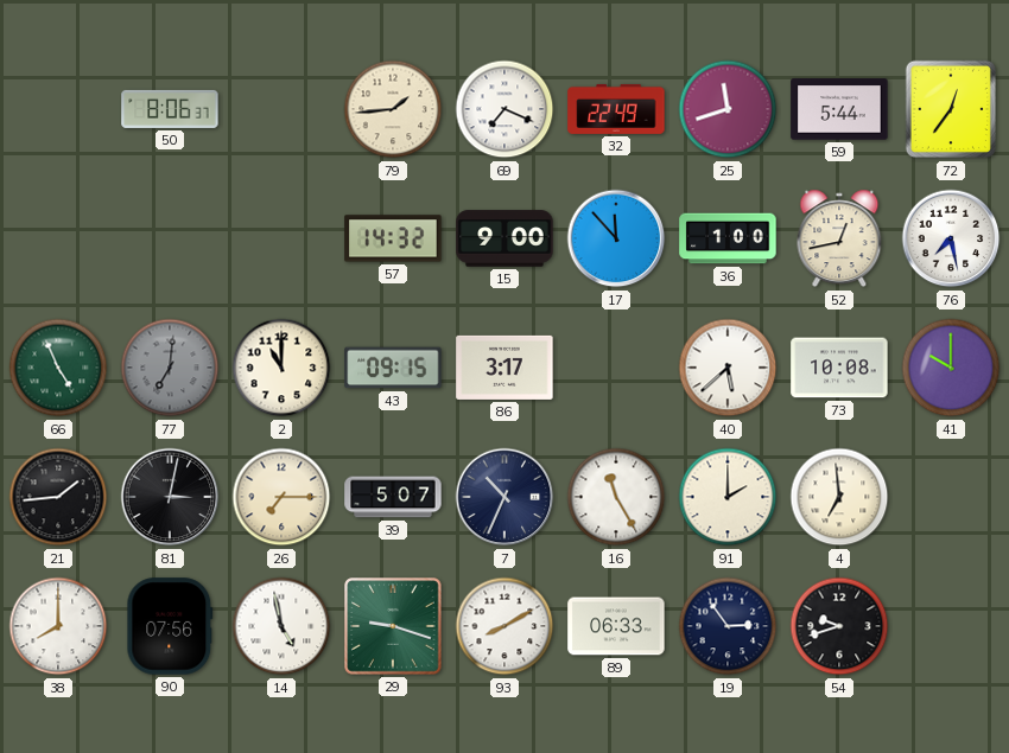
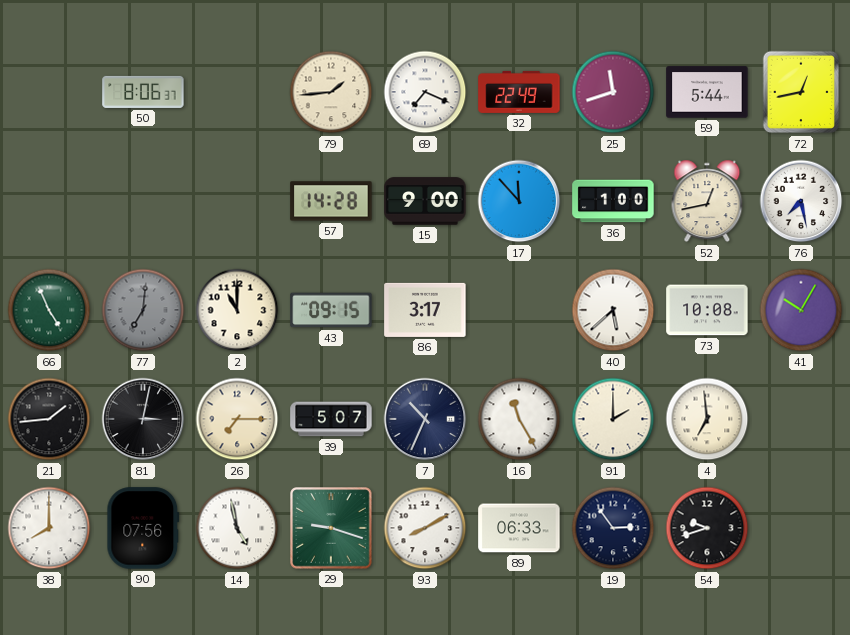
72: 12:36 -> 12:43
57: 14:32 -> 14:28
41: 10:00 -> 10:05
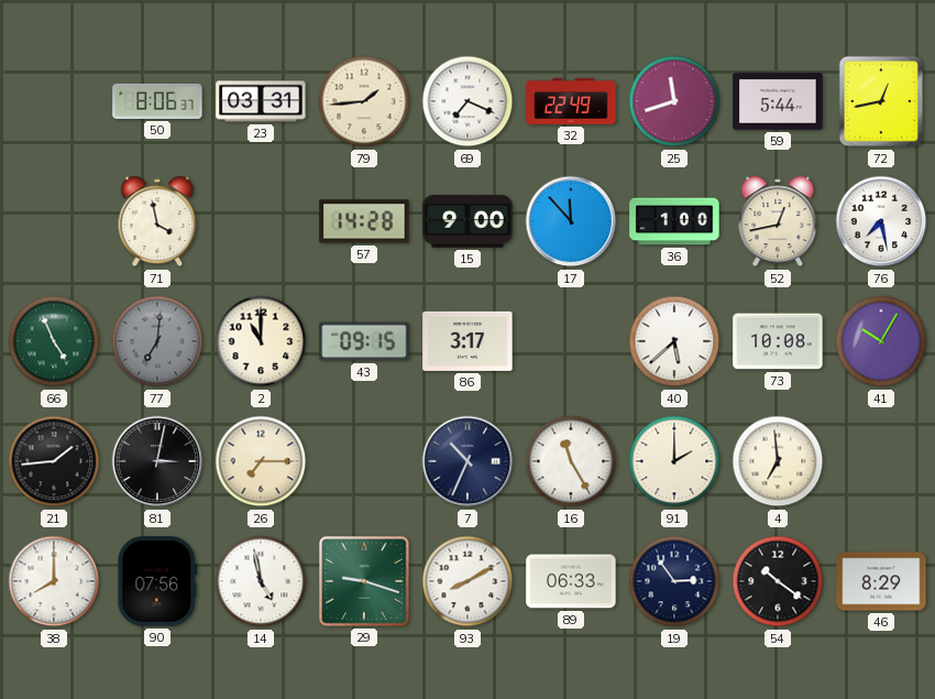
23: none -> 03:31
71: none -> 3:58
39: 5:07 -> none
54: 9:42 -> 10:21
46: none -> 8:29
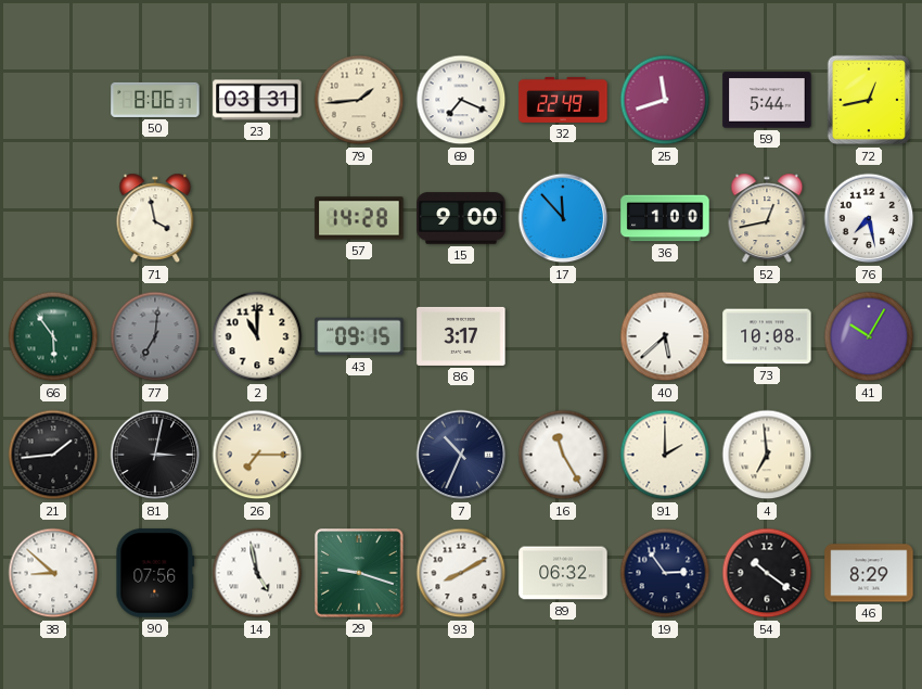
66: 4:56 -> 5:54
38: 8:00 -> 8:52
89: 06:33 -> 06:32
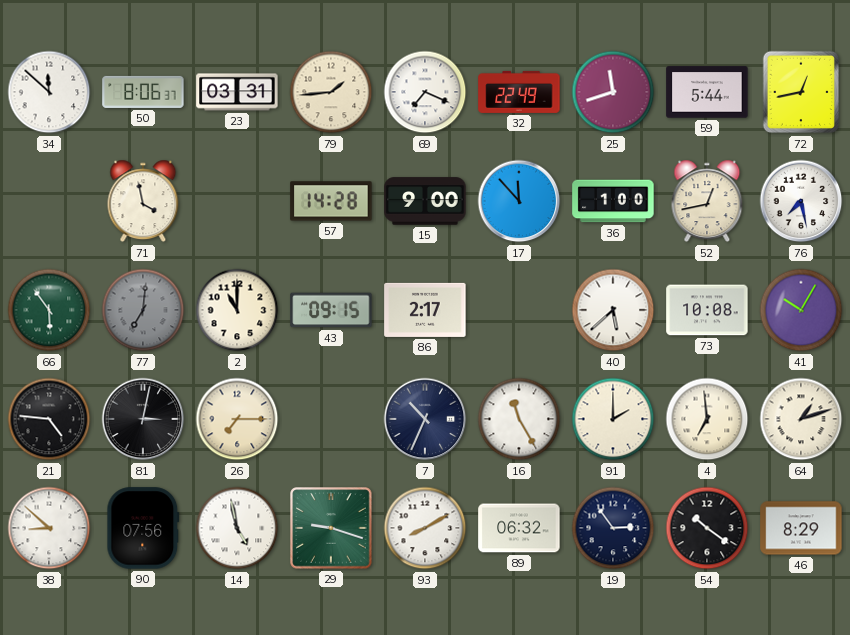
34: none -> 11:52
86: 3:17 -> 2:17
21: 1:44 -> 4:46
64: none -> 1:12
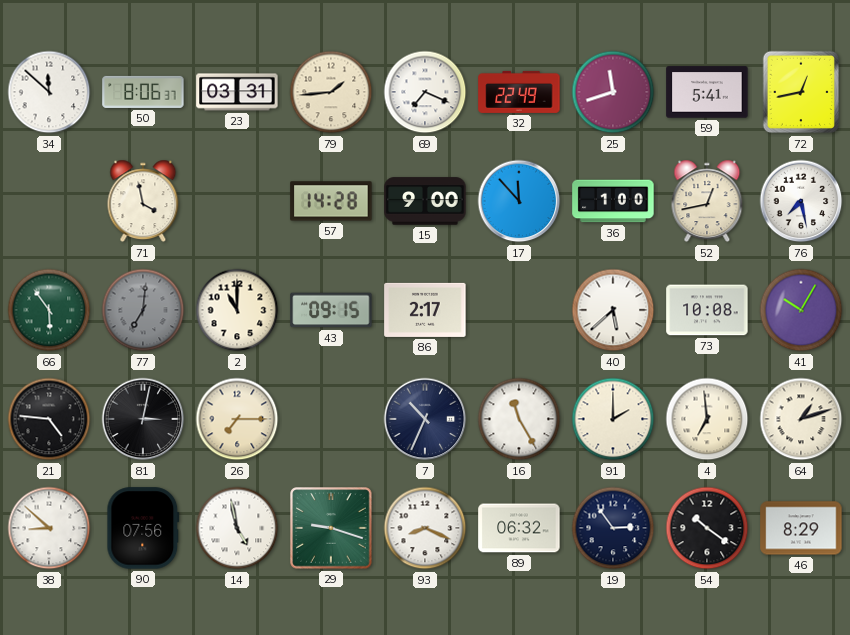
59: 5:44 -> 5:41
93: 8:10 -> 8:19
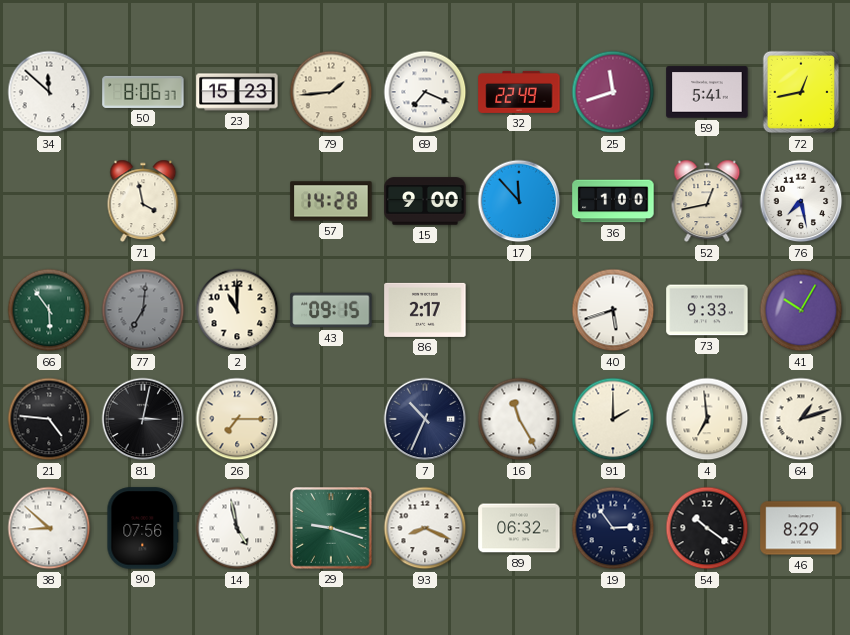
23: 03:31 -> 15:23
40: 5:38 -> 5:42
73: 10:08 -> 9:33
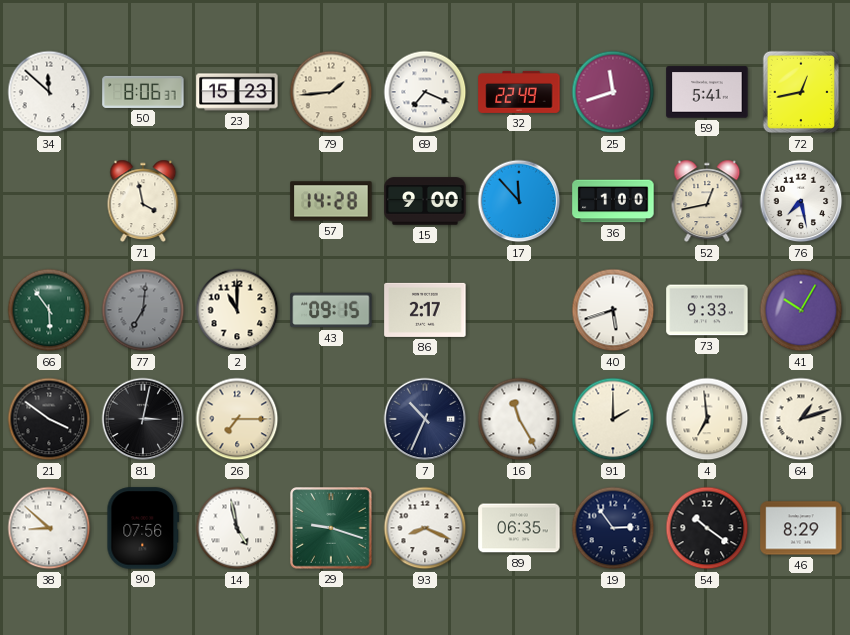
21: 4:46 -> 3:51
89: 06:32 -> 06:35
